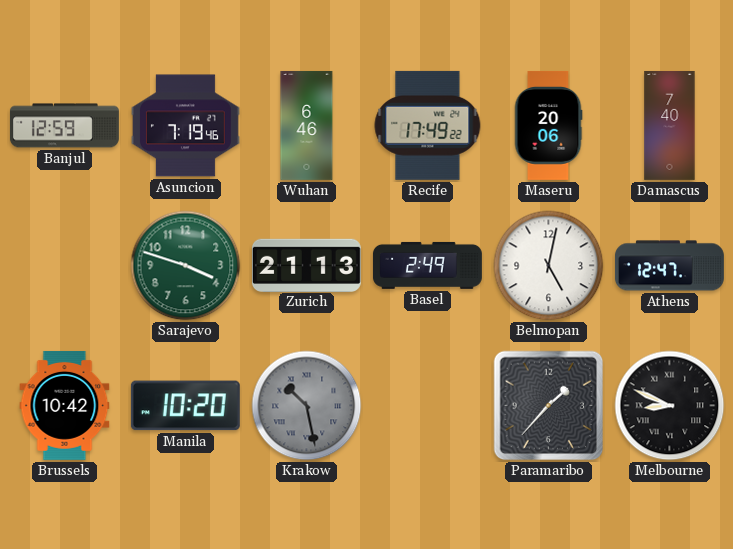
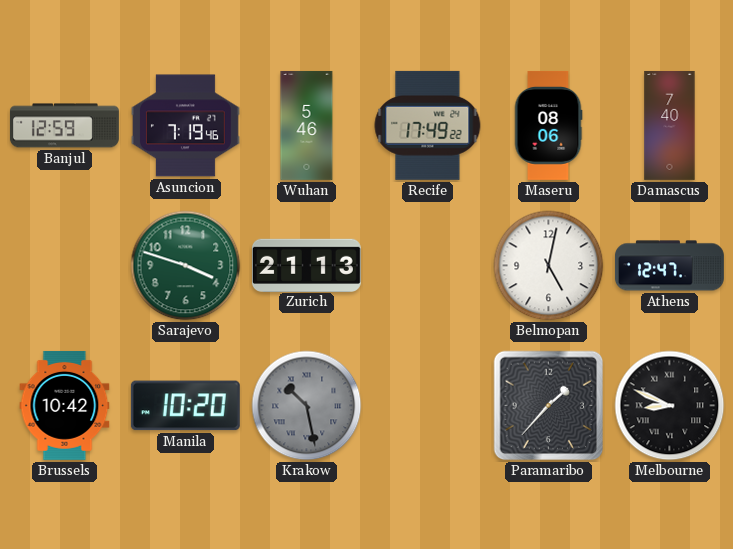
Wuhan: 6:46 -> 5:46
Maseru: 20:06 -> 08:06
Basel: 2:49 -> none
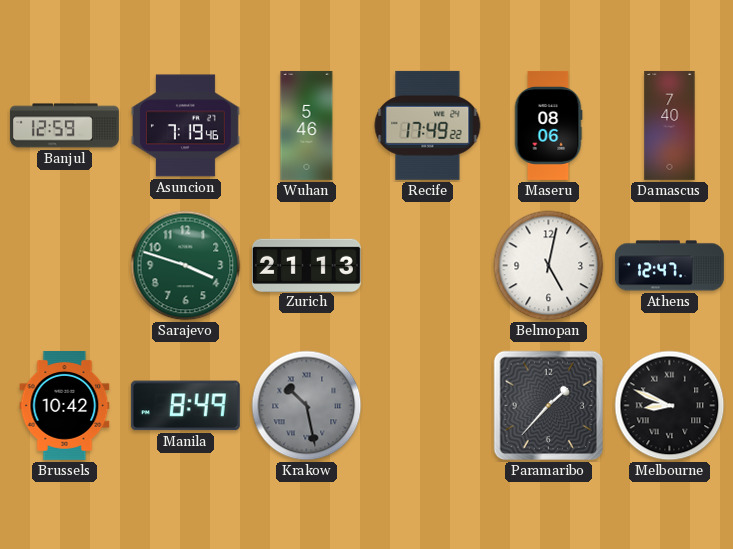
Manila: 10:20 -> 8:49
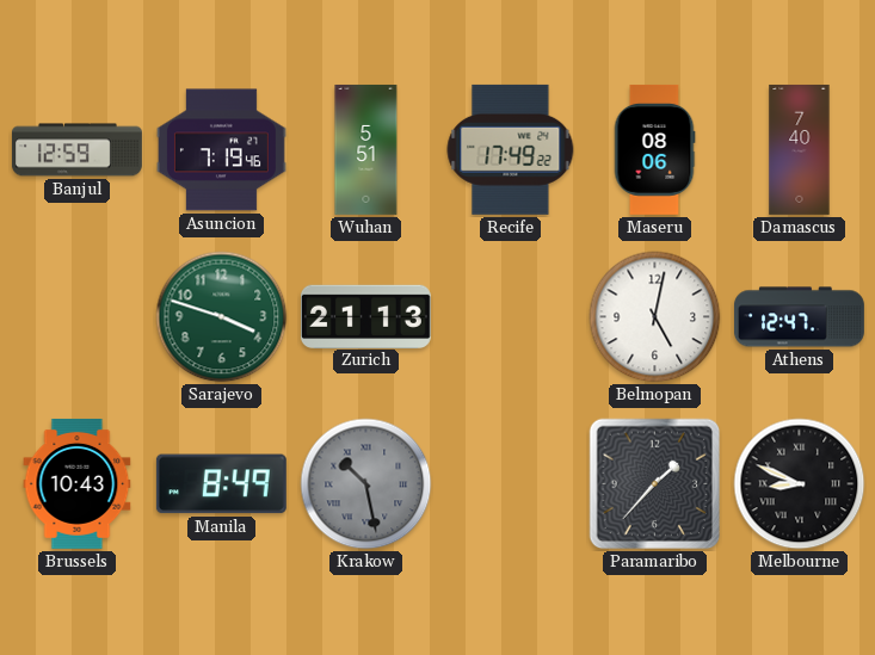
Wuhan: 5:46 -> 5:51
Brussels: 10:42 -> 10:43
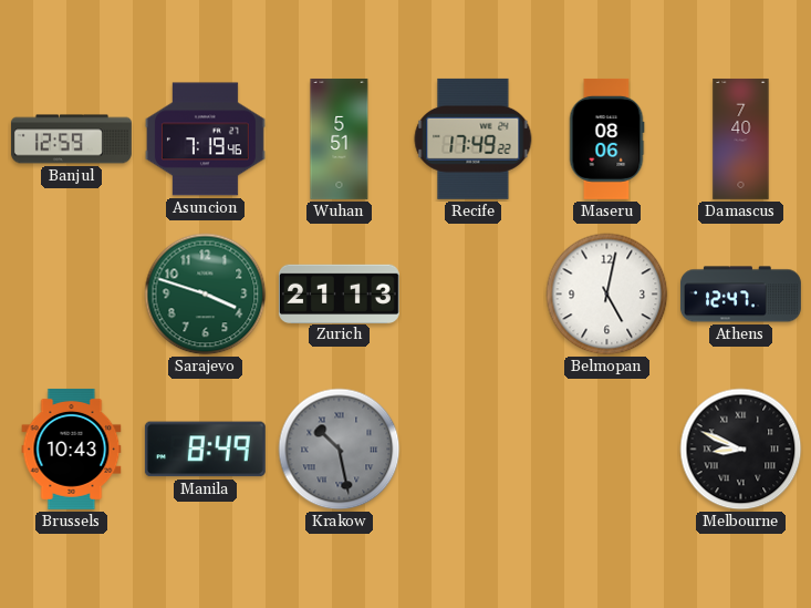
Paramaribo: 1:37 -> none
